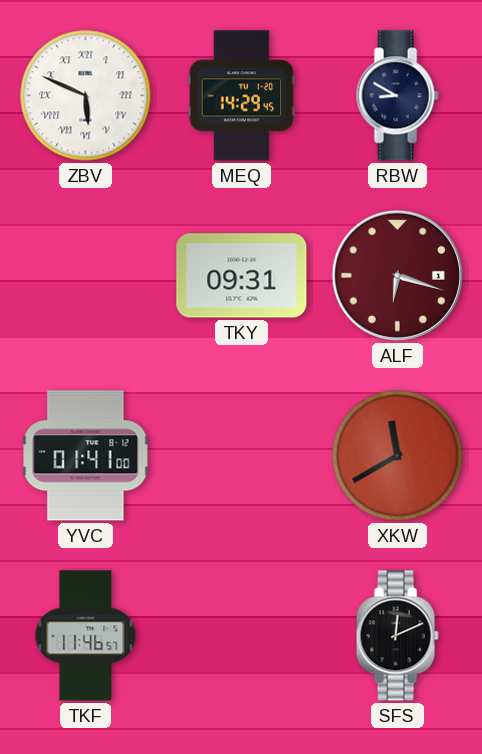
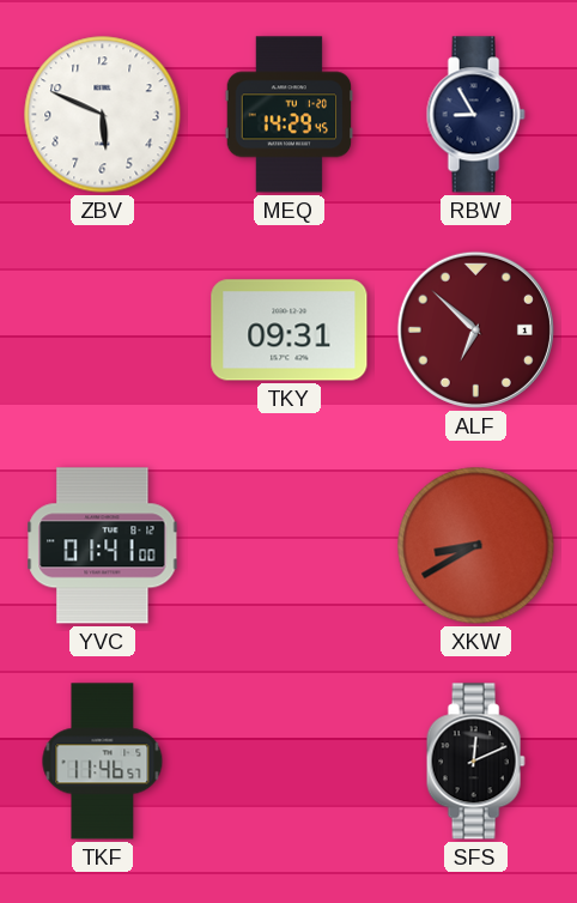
ZBV numerals: Roman -> Arabic
RBW: 8:50 -> 8:55
ALF: 6:18 -> 6:52
XKW: 11:40 -> 8:40
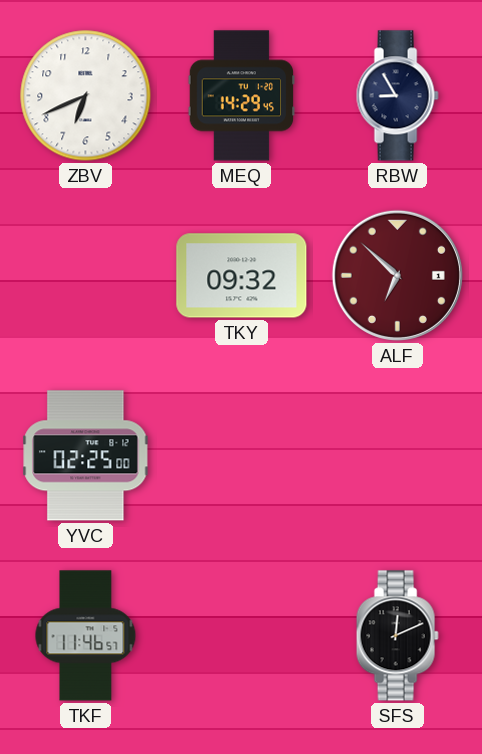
ZBV: 5:49 -> 6:41
TKY: 09:31 -> 09:32
YVC: 01:41 -> 02:25
XKW: 8:40 -> none
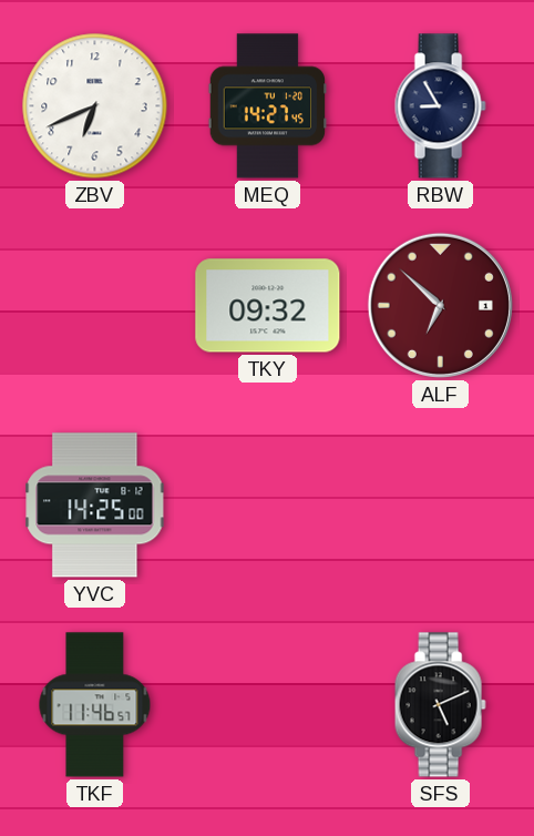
MEQ: 14:29 -> 14:27
YVC: 02:25 -> 14:25
SFS: 12:11 -> 5:11
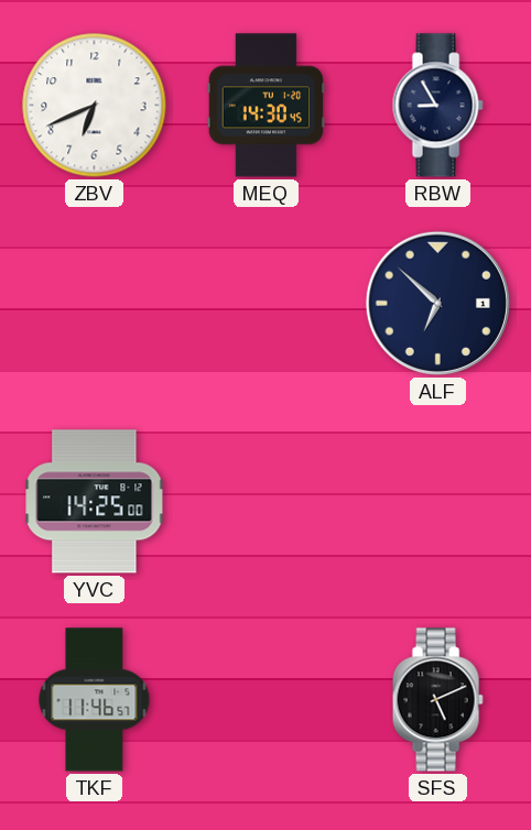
MEQ: 14:27 -> 14:30
TKY: 09:32 -> none
ALF dial: burgundy -> navy
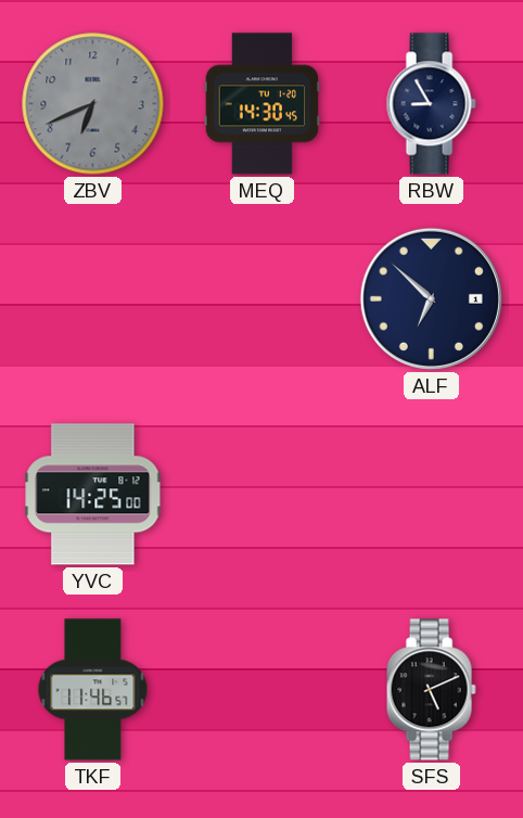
ZBV dial: white -> grey
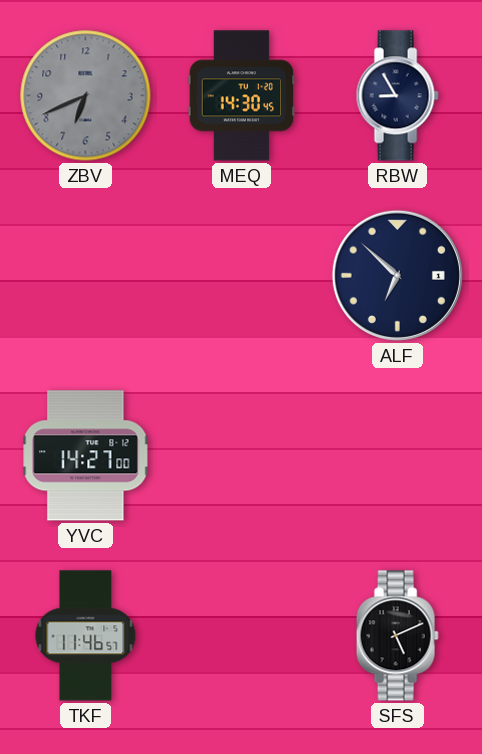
YVC: 14:25 -> 14:27
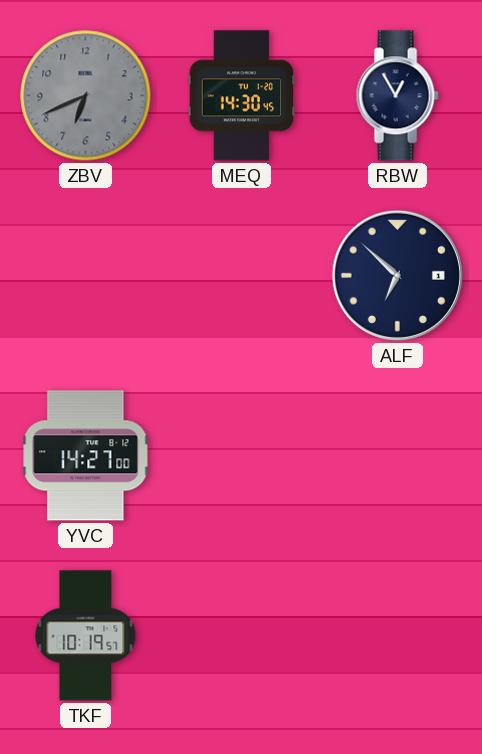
RBW: 8:55 -> 12:55
TKF: 11:46 -> 10:19
SFS: 5:11 -> none
